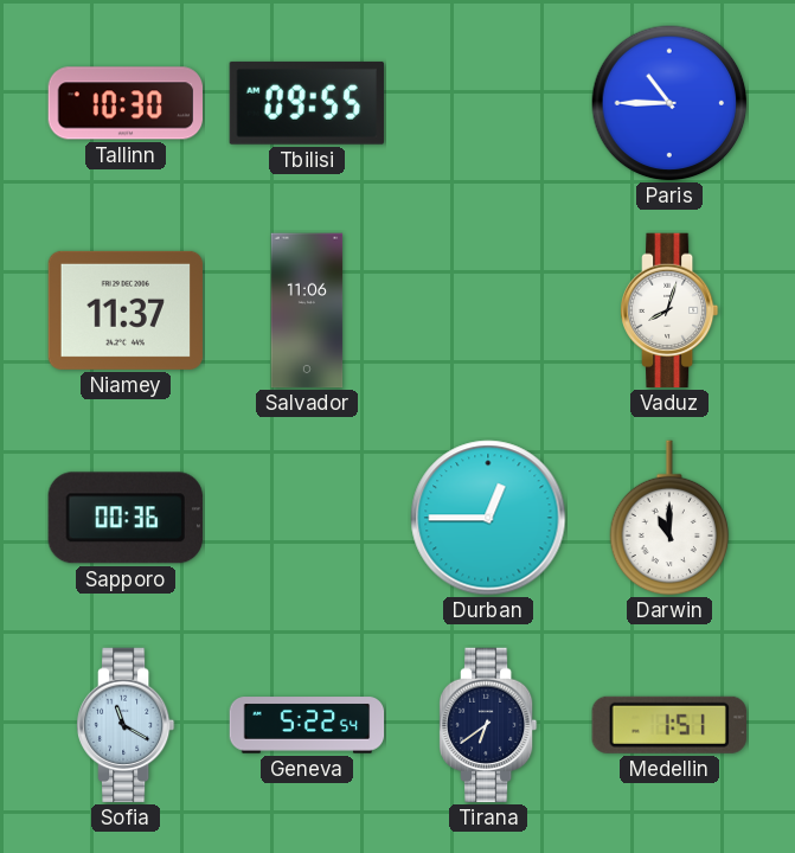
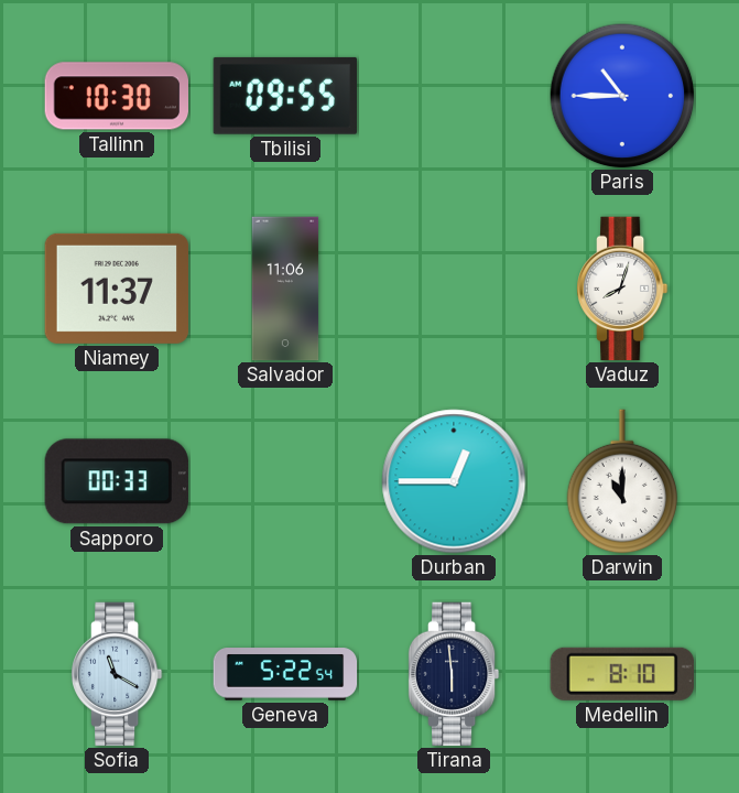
Sapporo: 00:36 -> 00:33
Tirana: 6:39 -> 5:59
Medellin: 1:51 -> 8:10
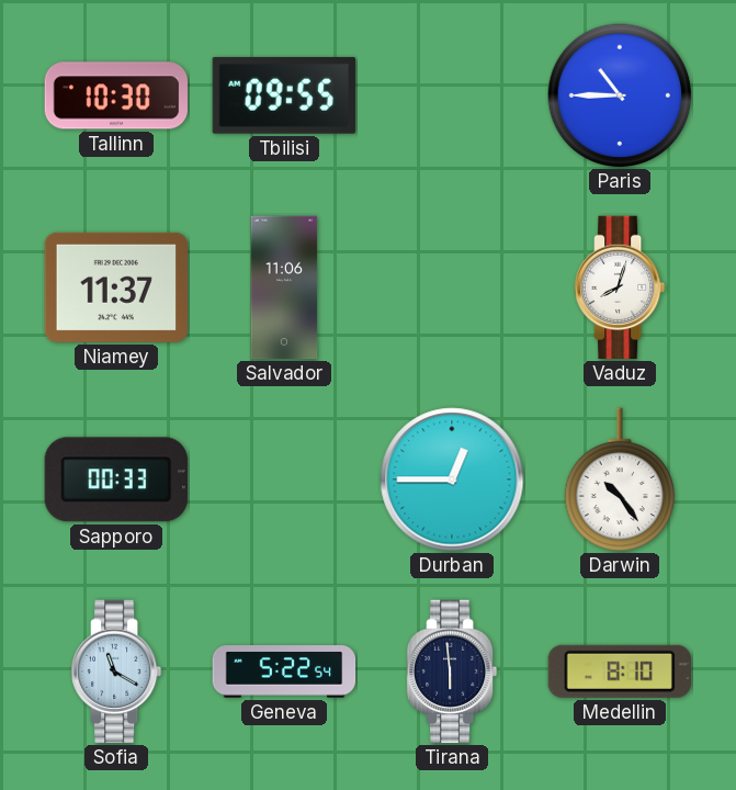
Darwin: 11:00 -> 10:24
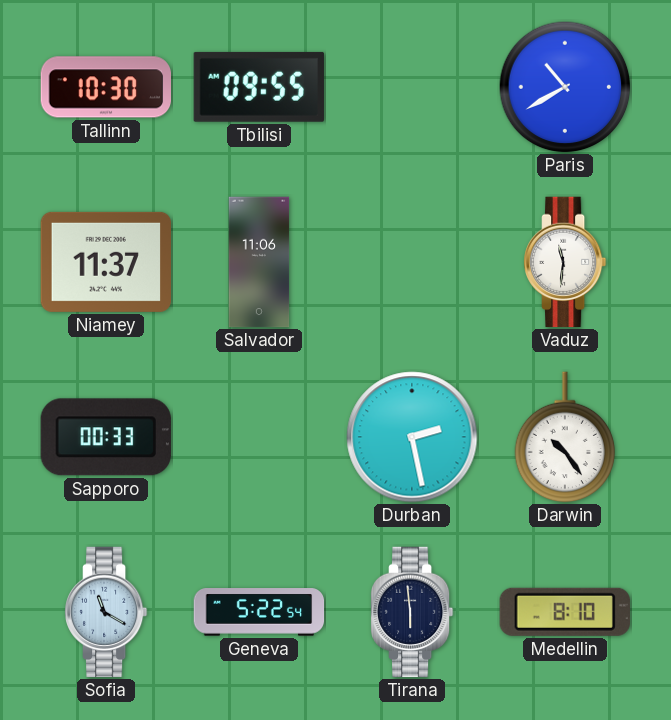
Paris: 10:45 -> 10:40
Vaduz: 8:03 -> 11:31
Durban: 12:45 -> 2:28
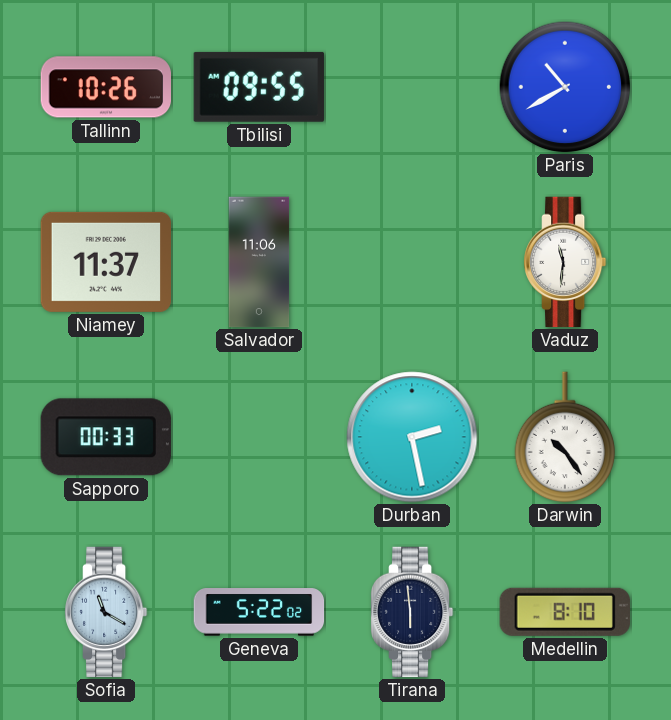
Tallinn: 10:30 -> 10:26
Geneva: 5:22:54 -> 5:22:02
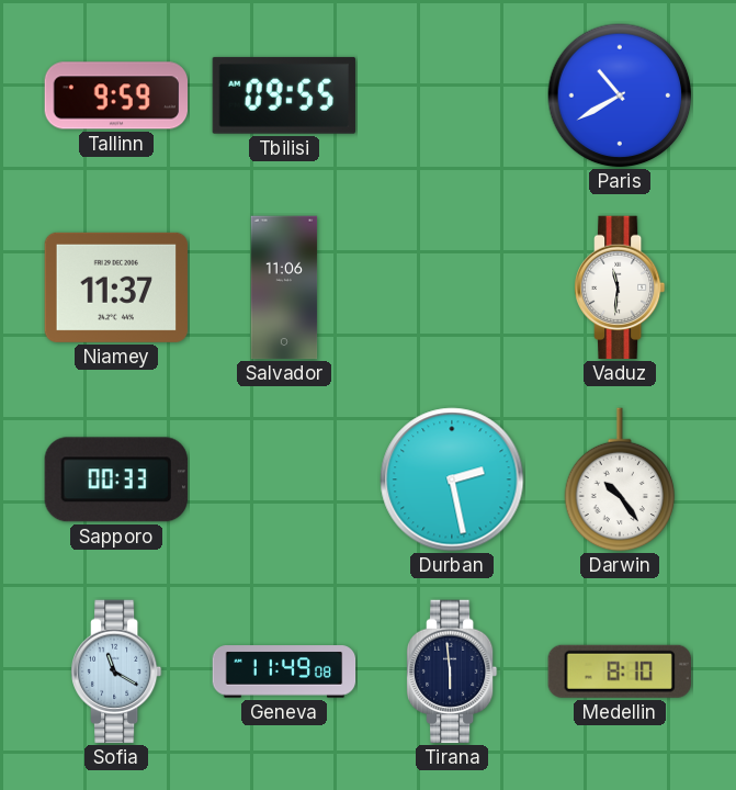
Tallinn: 10:26 -> 9:59
Geneva: 5:22 -> 11:49
